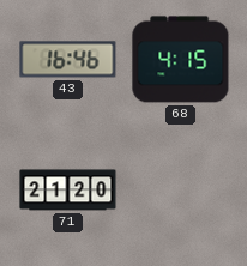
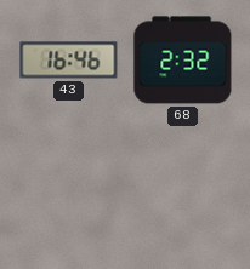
68: 4:15 -> 2:32
71: 21:20 -> none
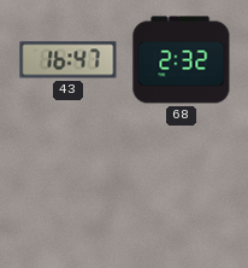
43: 16:46 -> 16:47
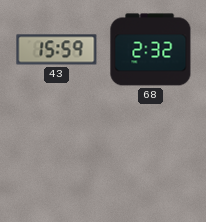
43: 16:47 -> 15:59
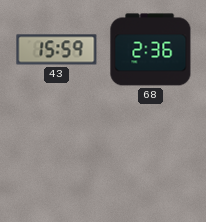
68: 2:32 -> 2:36
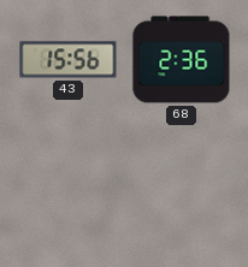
43: 15:59 -> 15:56
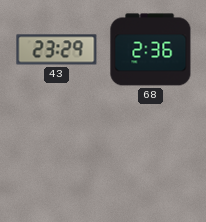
43: 15:56 -> 23:29
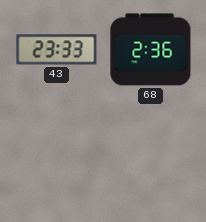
43: 23:29 -> 23:33
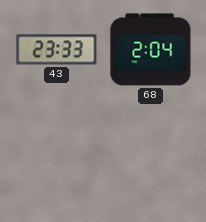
68: 2:36 -> 2:04
